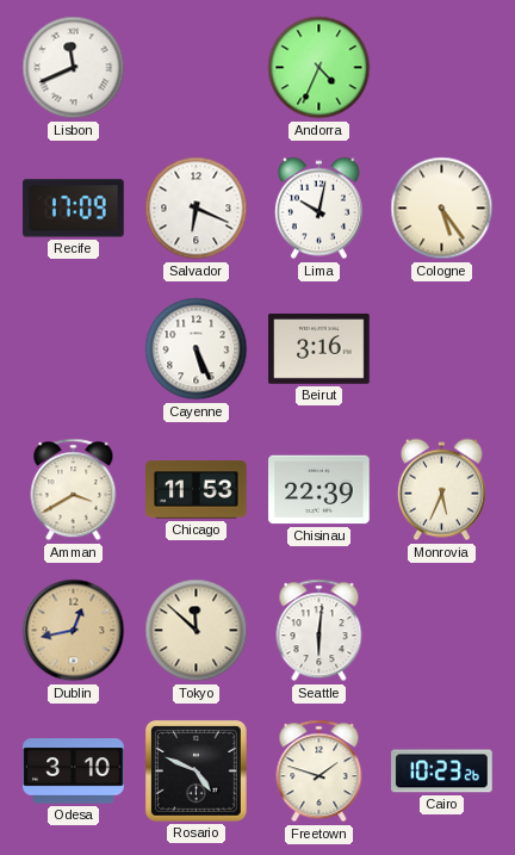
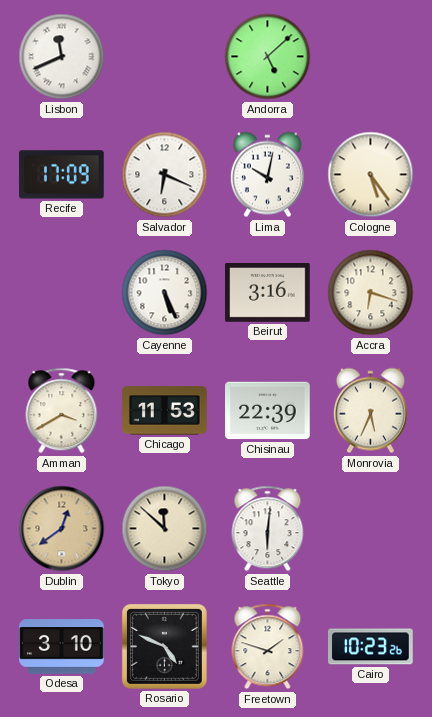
Andorra: 4:34 -> 5:08
Accra: none -> 6:18
Dublin: 12:43 -> 12:39
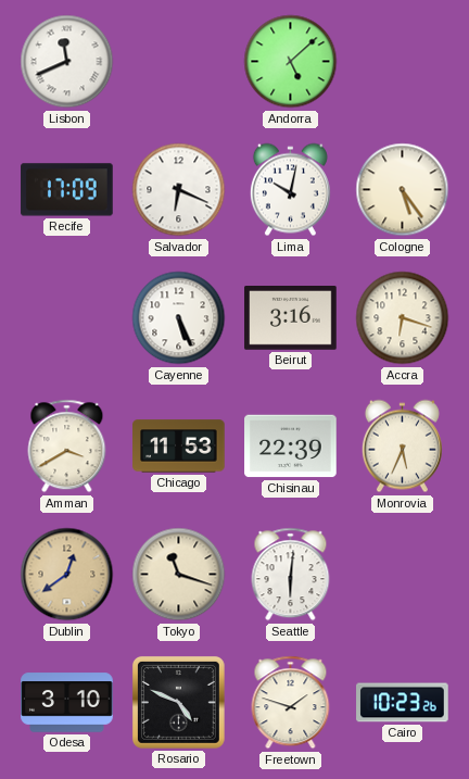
Tokyo: 11:52 -> 11:18
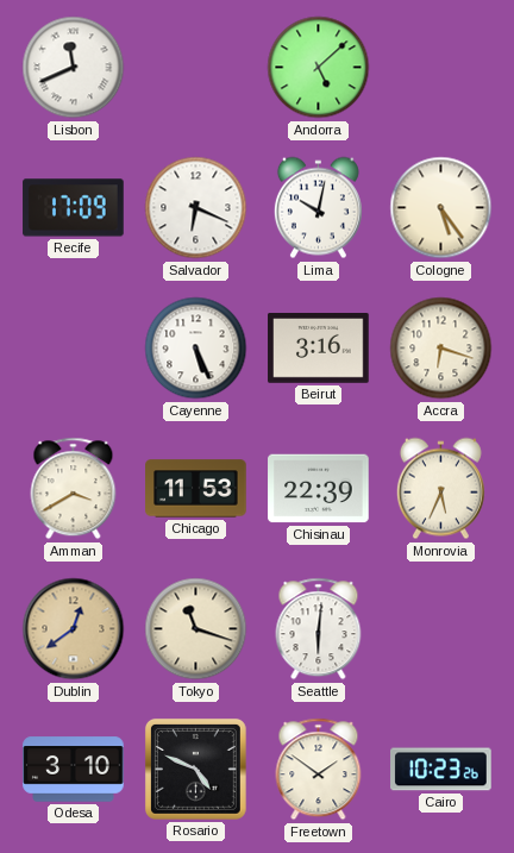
Freetown: 1:48 -> 1:51
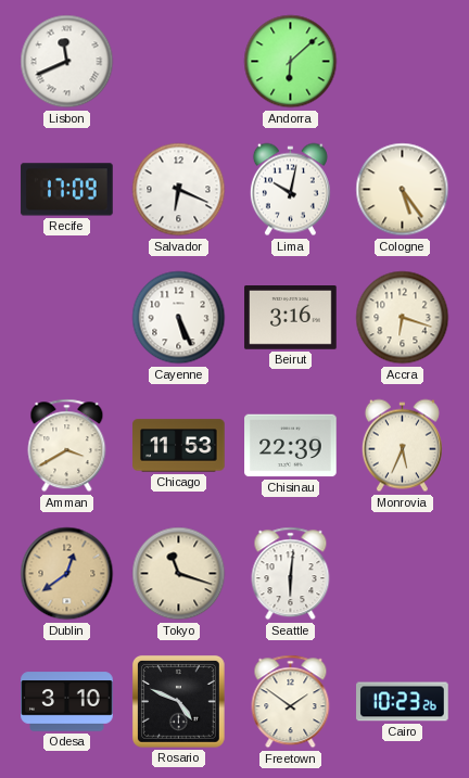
Andorra: 5:08 -> 6:08
